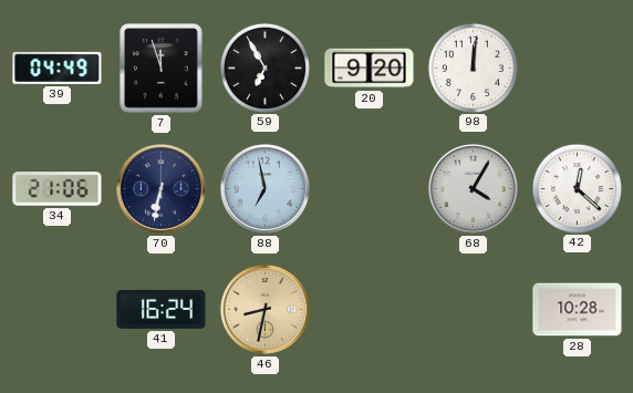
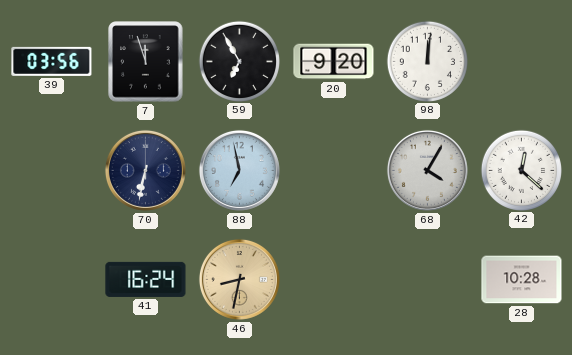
39: 04:49 -> 03:56
34: 21:06 -> none
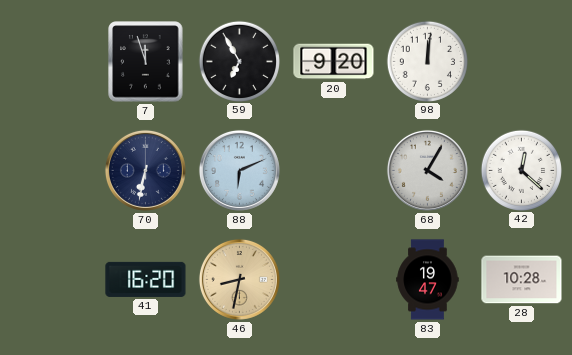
39: 03:56 -> none
88: 6:58 -> 6:11
41: 16:24 -> 16:20
83: none -> 19:47
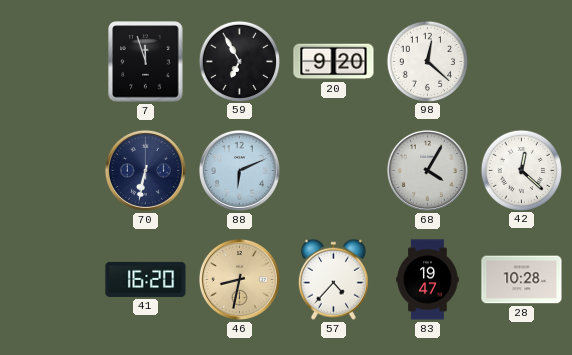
98: 12:01 -> 12:22
57: none -> 4:37
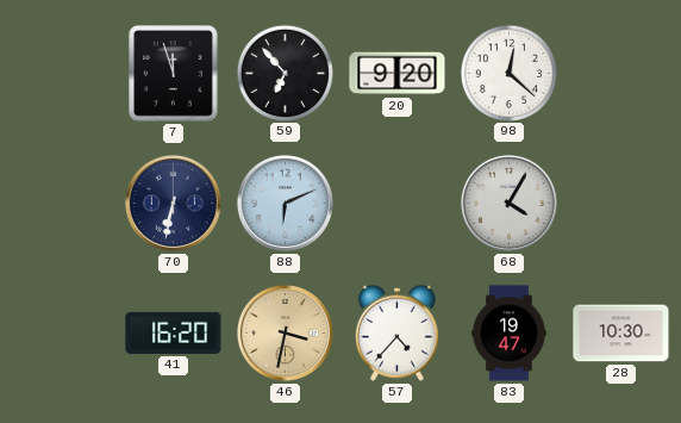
59: 6:55 -> 6:53
42: 12:22 -> none
46: 8:32 -> 3:32
28: 10:28 -> 10:30
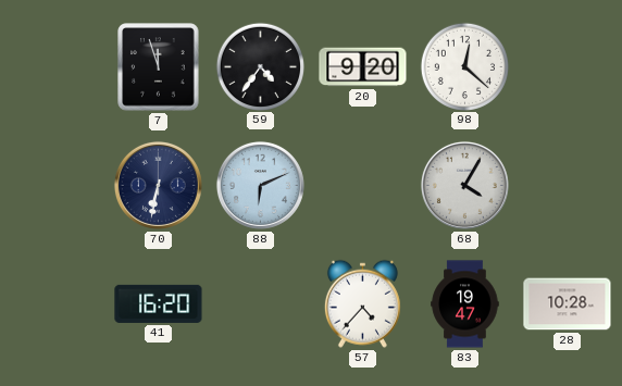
59: 6:53 -> 4:36
46: 3:32 -> none
28: 10:30 -> 10:28
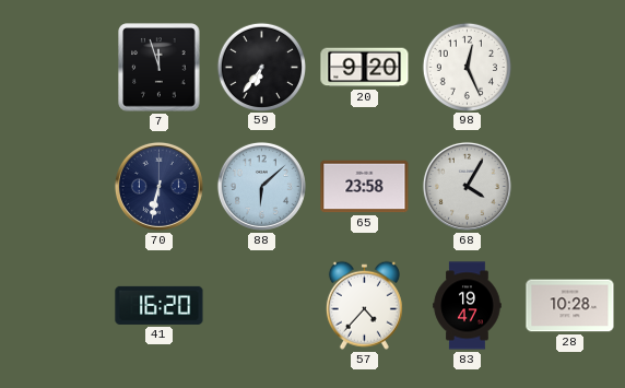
59: 4:36 -> 6:36
98: 12:22 -> 12:26
88: 6:11 -> 6:08
65: none -> 23:58
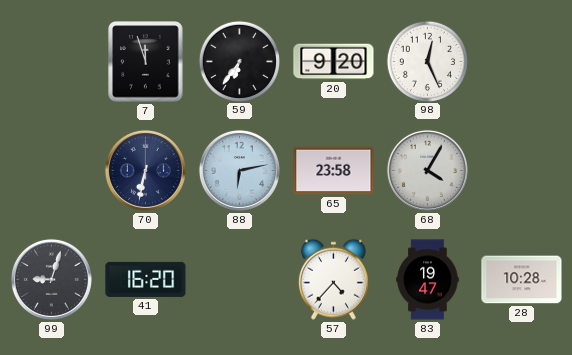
88: 6:08 -> 6:13
99: none -> 9:03
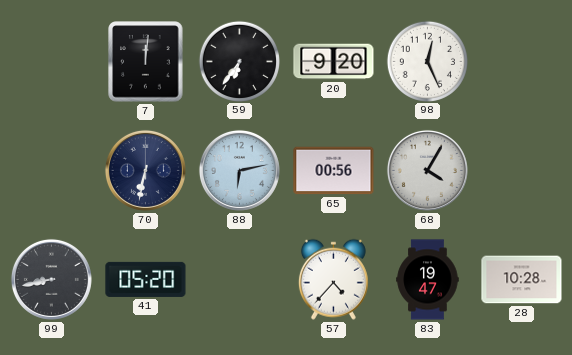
7: 11:57 -> 12:01
65: 23:58 -> 00:56
99: 9:03 -> 8:43
41: 16:20 -> 05:20
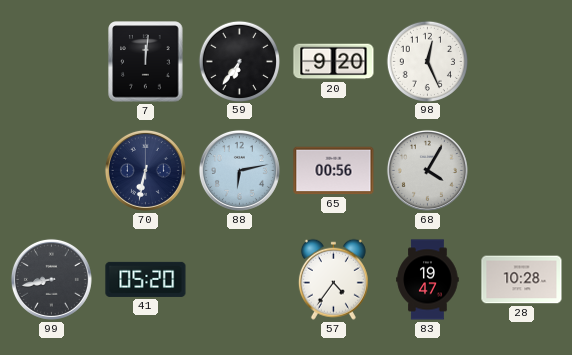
57: 4:37 -> 4:36
